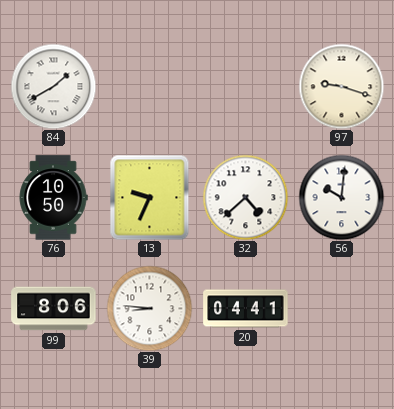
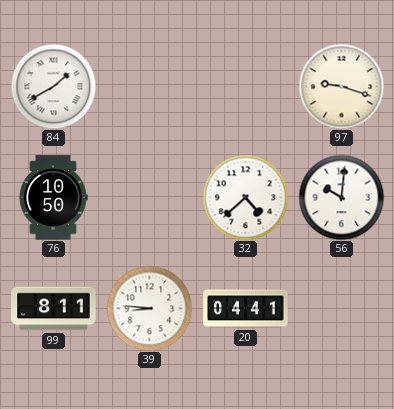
13: 9:34 -> none
99: 8:06 -> 8:11
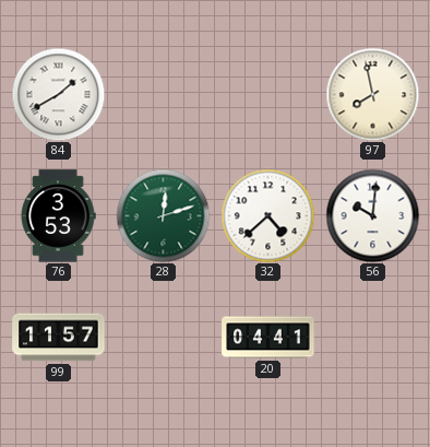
97: 9:18 -> 7:58
76: 10:50 -> 3:53
28: none -> 12:12
99: 8:11 -> 11:57
39: 8:46 -> none
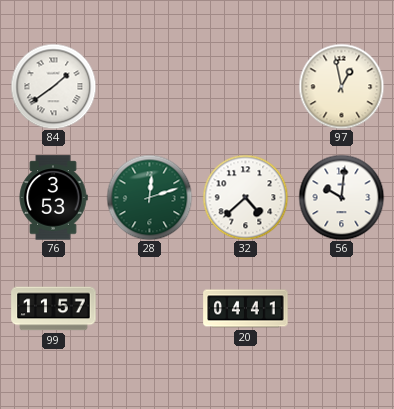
84: 1:40 -> 1:39
97: 7:58 -> 12:58
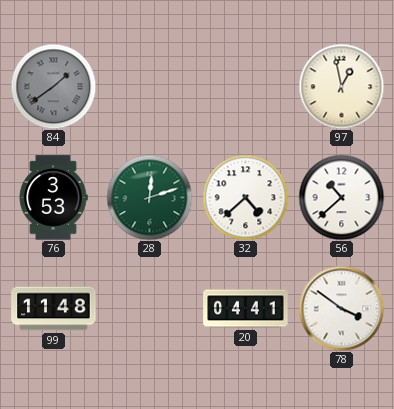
84 dial: white -> grey
56: 10:01 -> 10:38
99: 11:57 -> 11:48
78: none -> 3:51
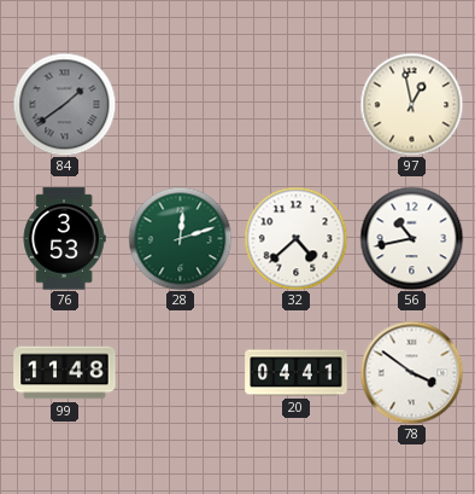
56: 10:38 -> 10:43
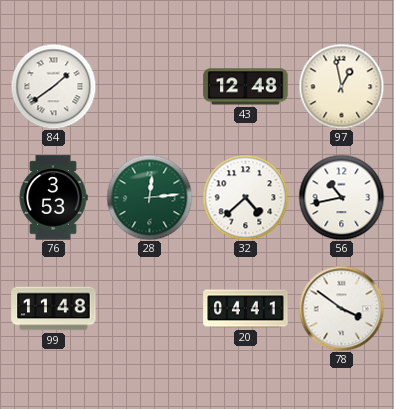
84 dial: grey -> white
43: none -> 12:48
28: 12:12 -> 12:14
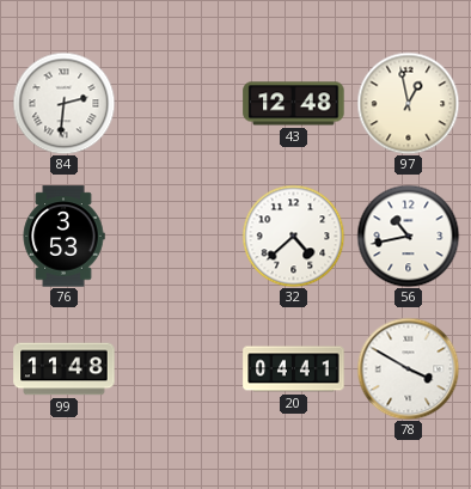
84: 1:39 -> 2:31
28: 12:14 -> none
78: 3:51 -> 3:50
